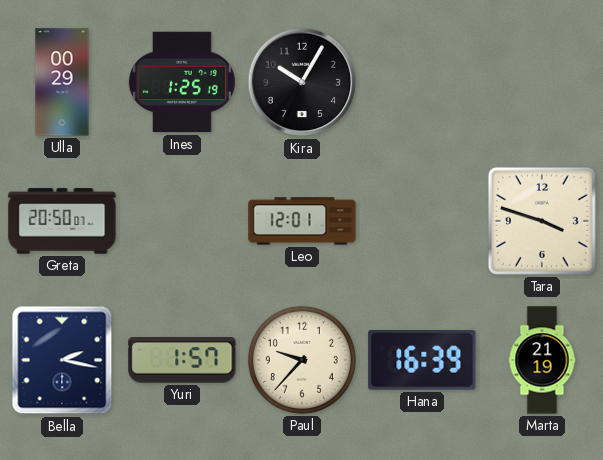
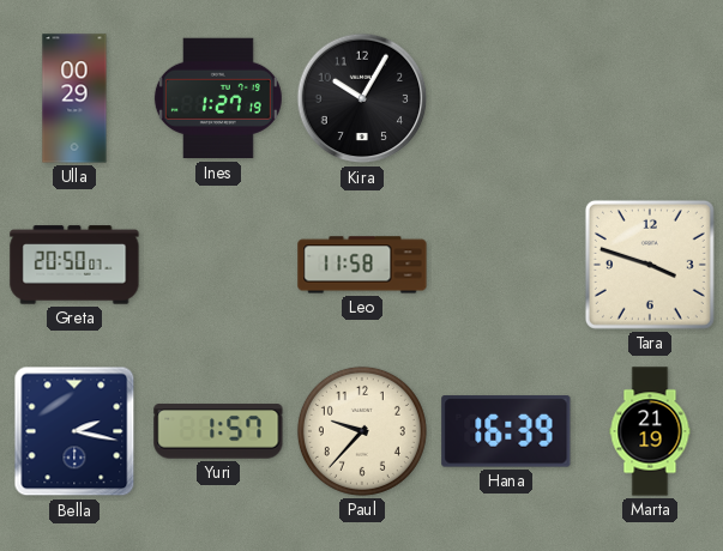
Ines: 1:25 -> 1:27
Leo: 12:01 -> 11:58
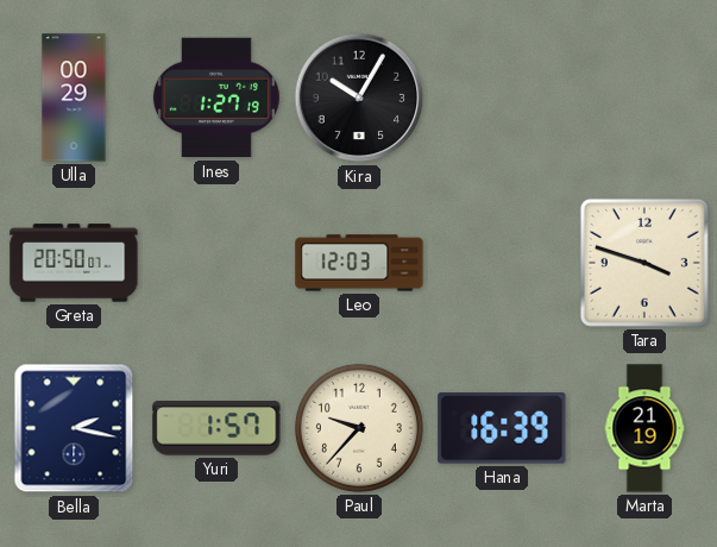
Leo: 11:58 -> 12:03
